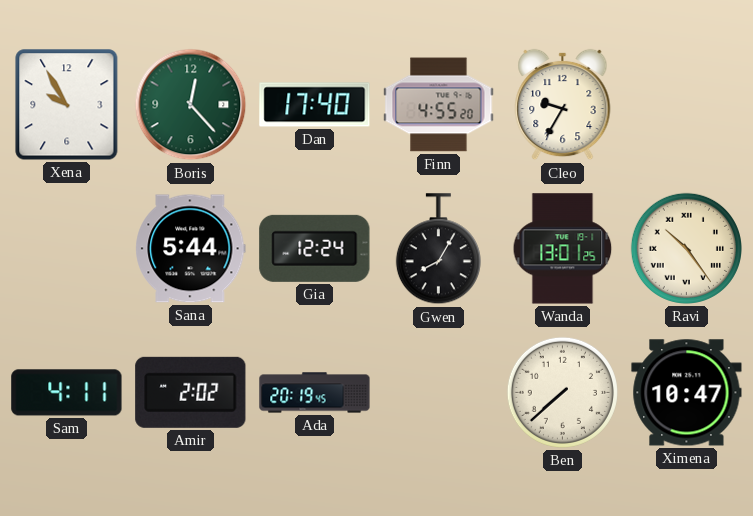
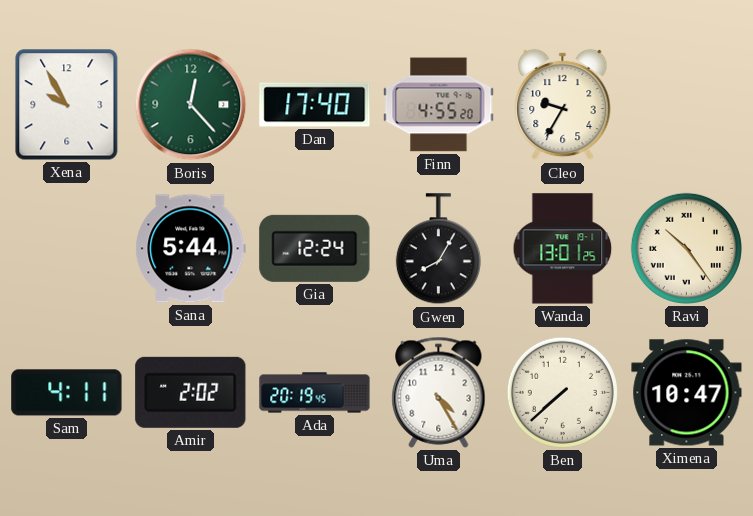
Uma: none -> 4:25
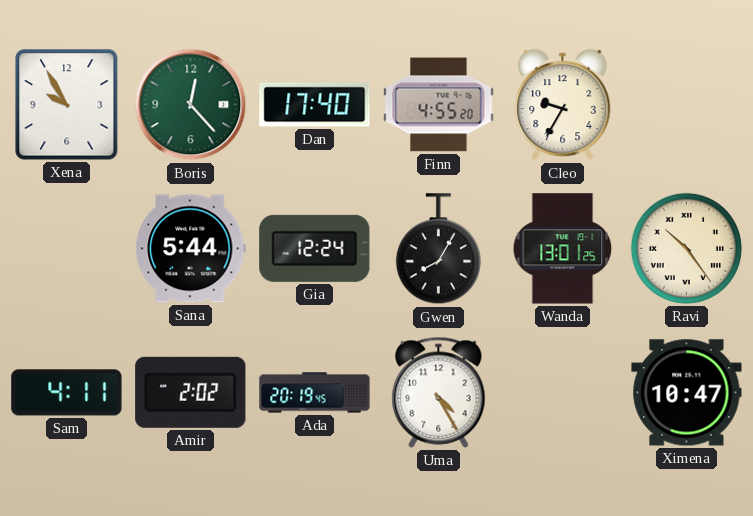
Ben: 7:38 -> none
